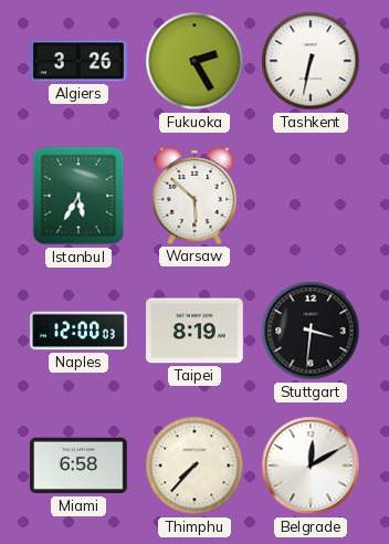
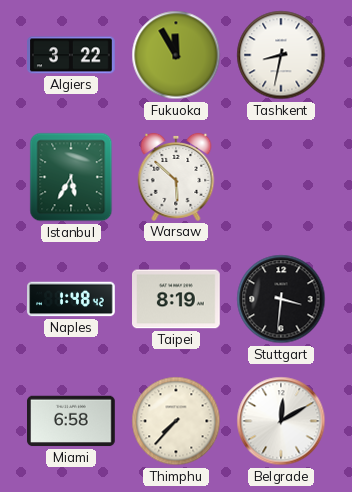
Algiers: 3:26 -> 3:22
Fukuoka: 2:25 -> 11:55
Tashkent: 6:32 -> 8:32
Naples: 12:00 -> 1:48
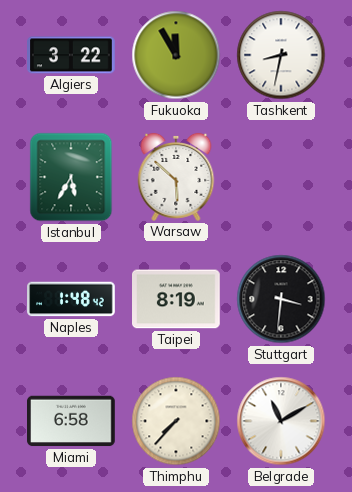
Belgrade: 12:10 -> 11:10
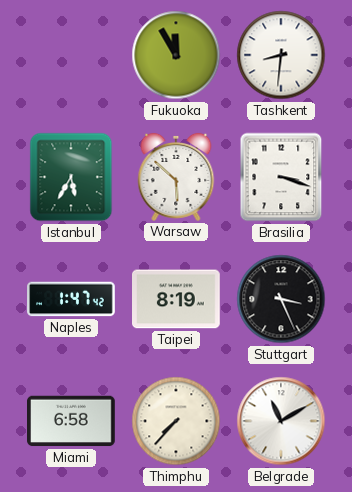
Algiers: 3:22 -> none
Tashkent: 8:32 -> 8:31
Brasilia: none -> 3:18
Naples: 1:48 -> 1:47
Stuttgart: 3:31 -> 3:26
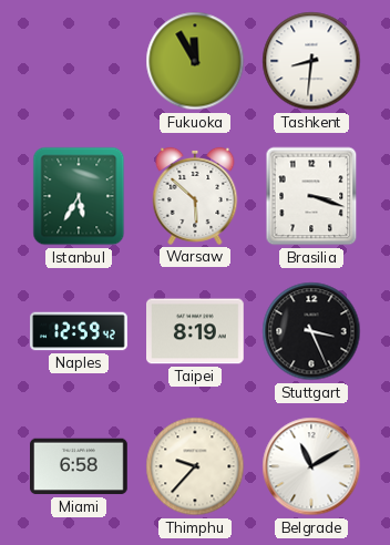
Naples: 1:47 -> 12:59
Thimphu: 7:37 -> 9:37
